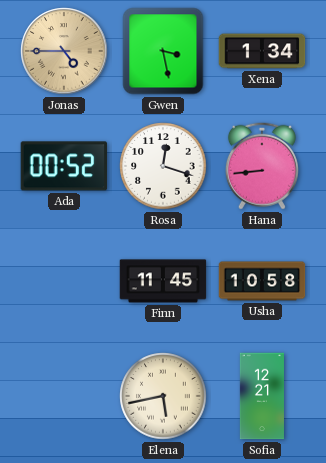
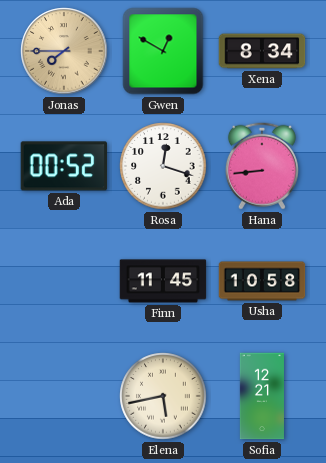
Jonas: 4:45 -> 7:45
Gwen: 3:28 -> 12:50
Xena: 1:34 -> 8:34
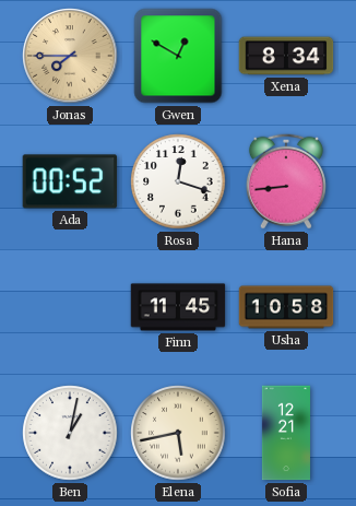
Ben: none -> 1:02
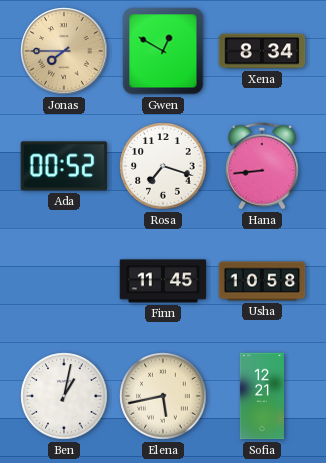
Rosa: 12:18 -> 7:18
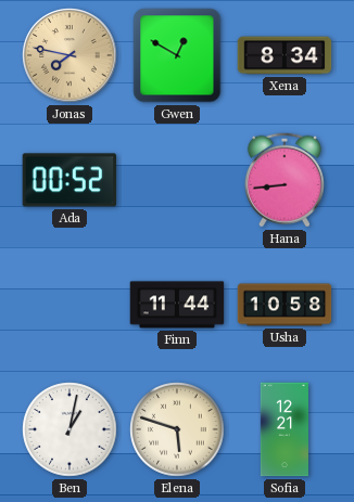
Jonas: 7:45 -> 7:47
Rosa: 7:18 -> none
Finn: 11:45 -> 11:44
Elena: 5:43 -> 5:48
